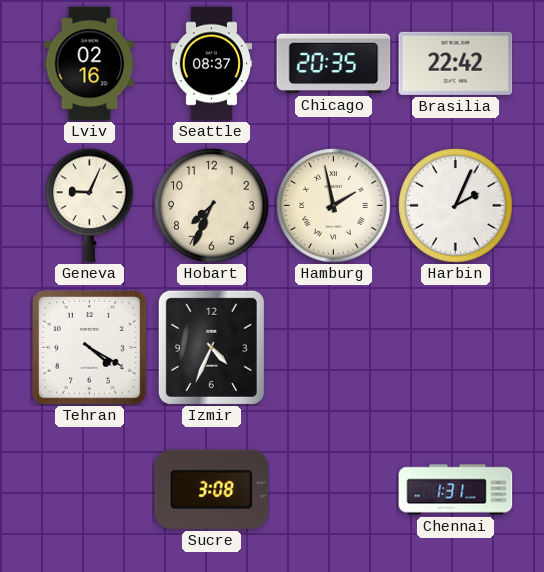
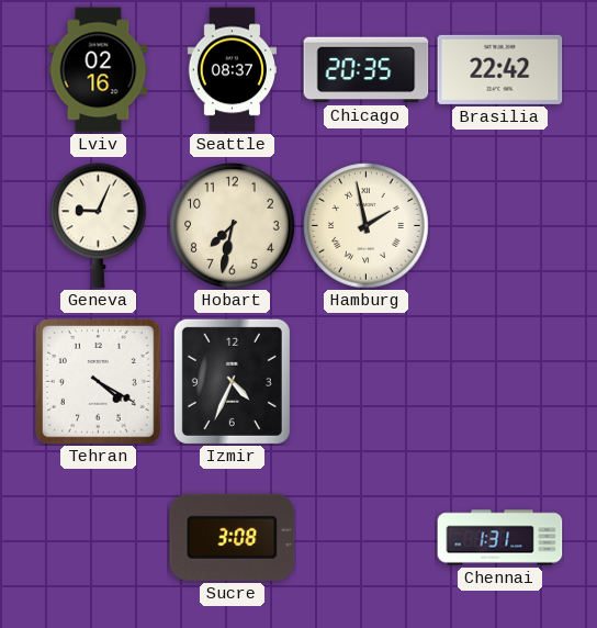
Hobart: 7:34 -> 7:32
Harbin: 2:04 -> none
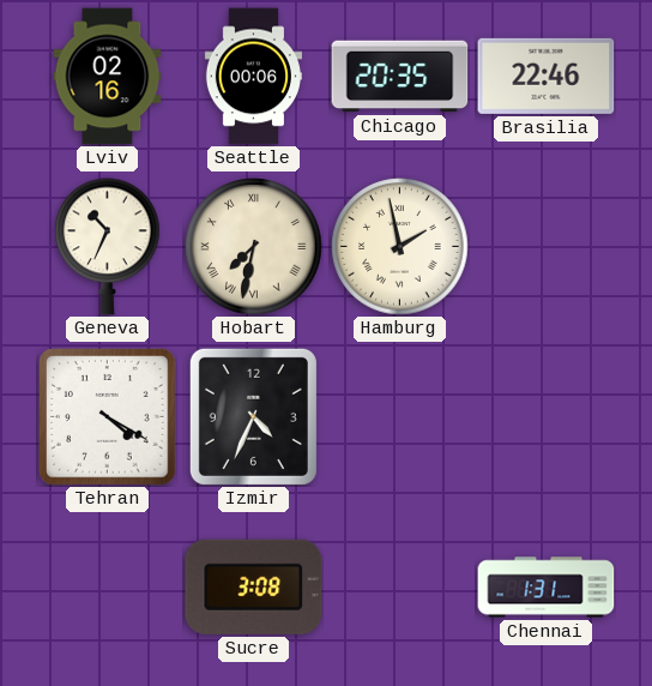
Seattle: 08:37 -> 00:06
Brasilia: 22:42 -> 22:46
Geneva: 9:04 -> 10:34
Hobart numerals: Arabic -> Roman
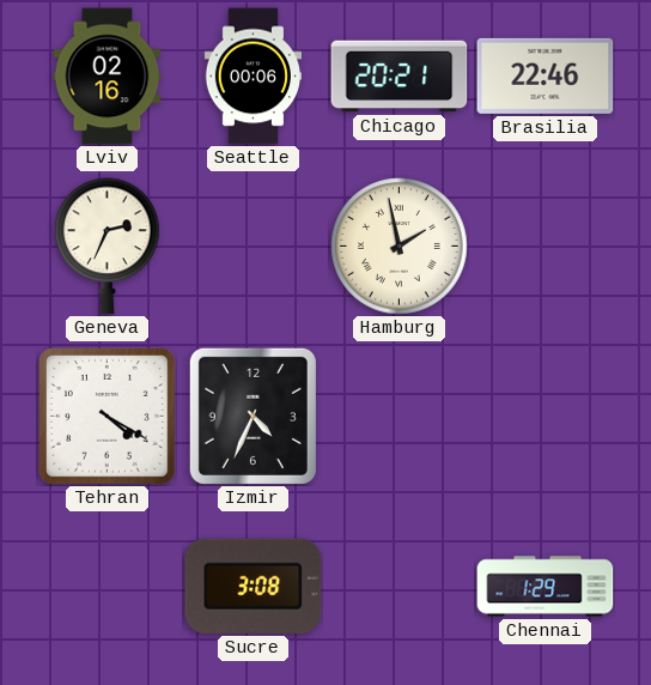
Chicago: 20:35 -> 20:21
Geneva: 10:34 -> 2:34
Hobart: 7:32 -> none
Chennai: 1:31 -> 1:29
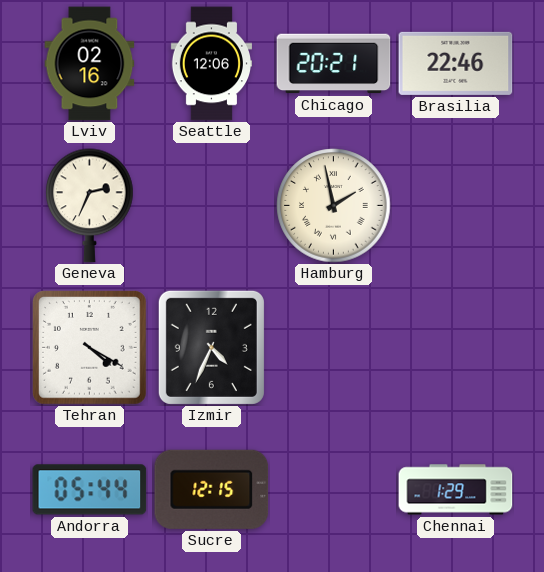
Seattle: 00:06 -> 12:06
Andorra: none -> 05:44
Sucre: 3:08 -> 12:15
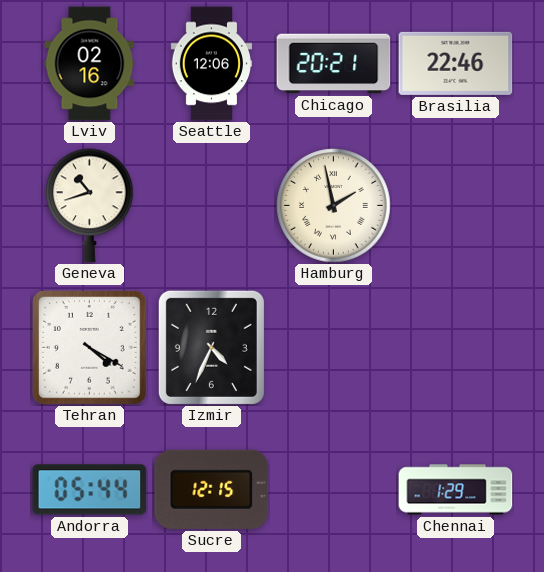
Geneva: 2:34 -> 10:42
